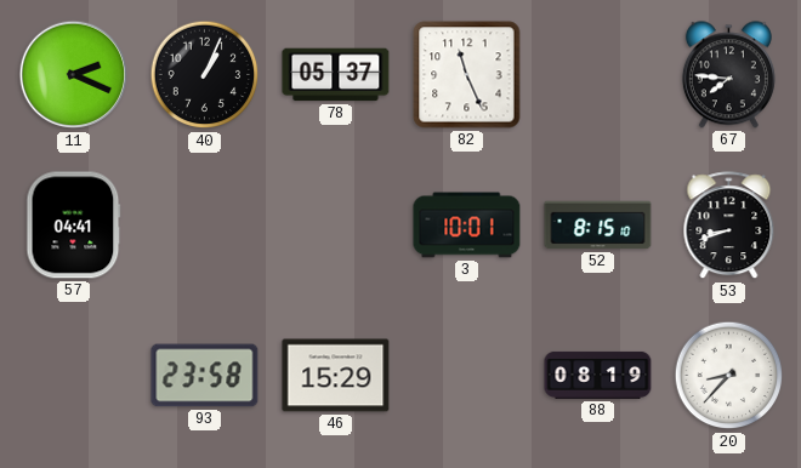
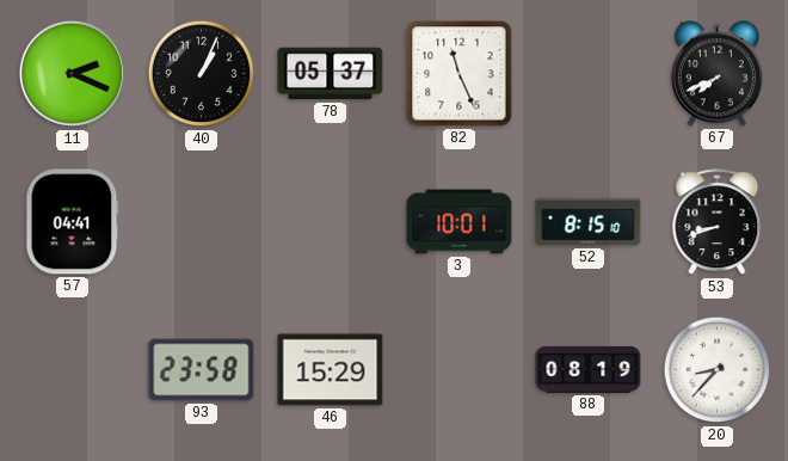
67: 7:46 -> 7:41
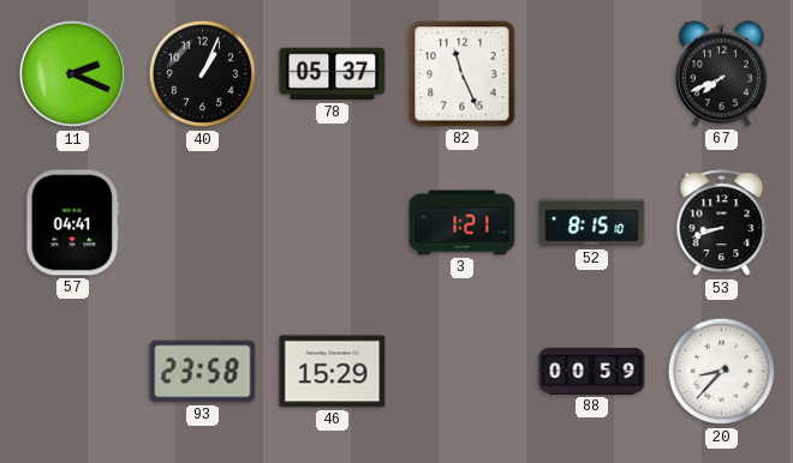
3: 10:01 -> 1:21
88: 08:19 -> 00:59
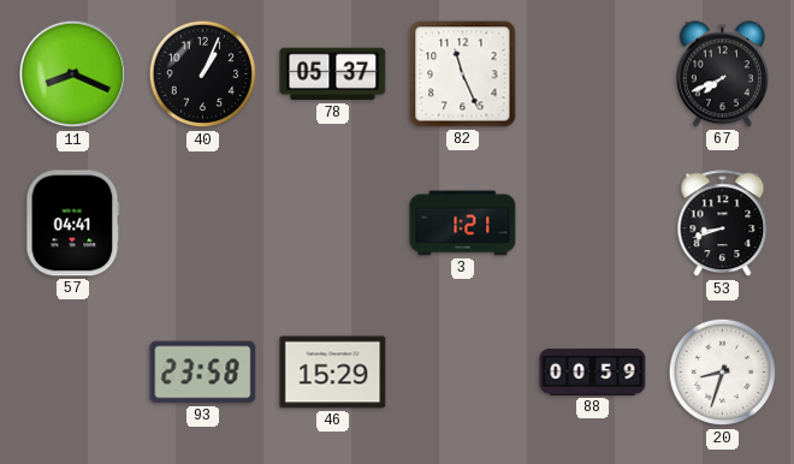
11: 2:19 -> 8:19
52: 8:15 -> none
20: 8:37 -> 8:33
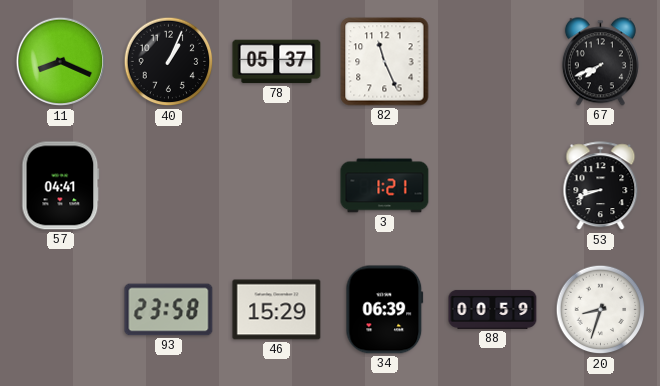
34: none -> 06:39
